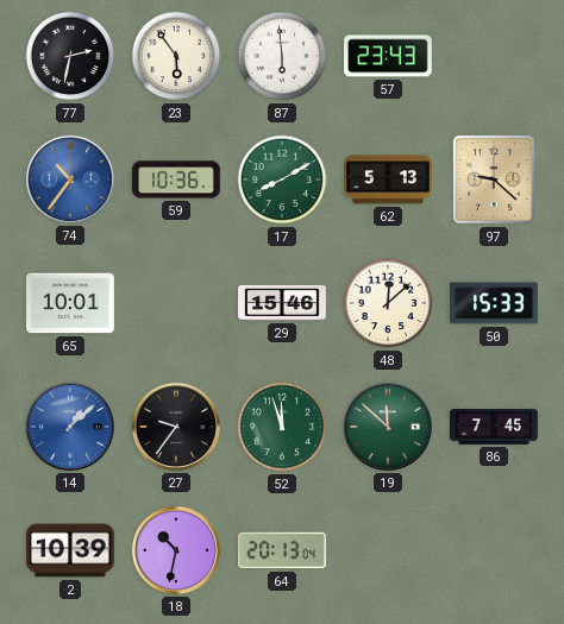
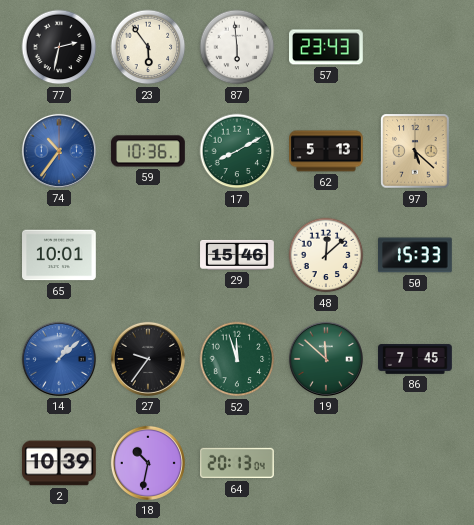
97: 9:22 -> 5:22
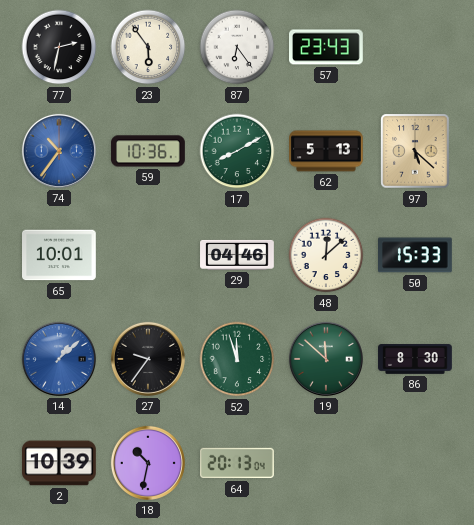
87: 5:59 -> 6:24
29: 15:46 -> 04:46
86: 7:45 -> 8:30
